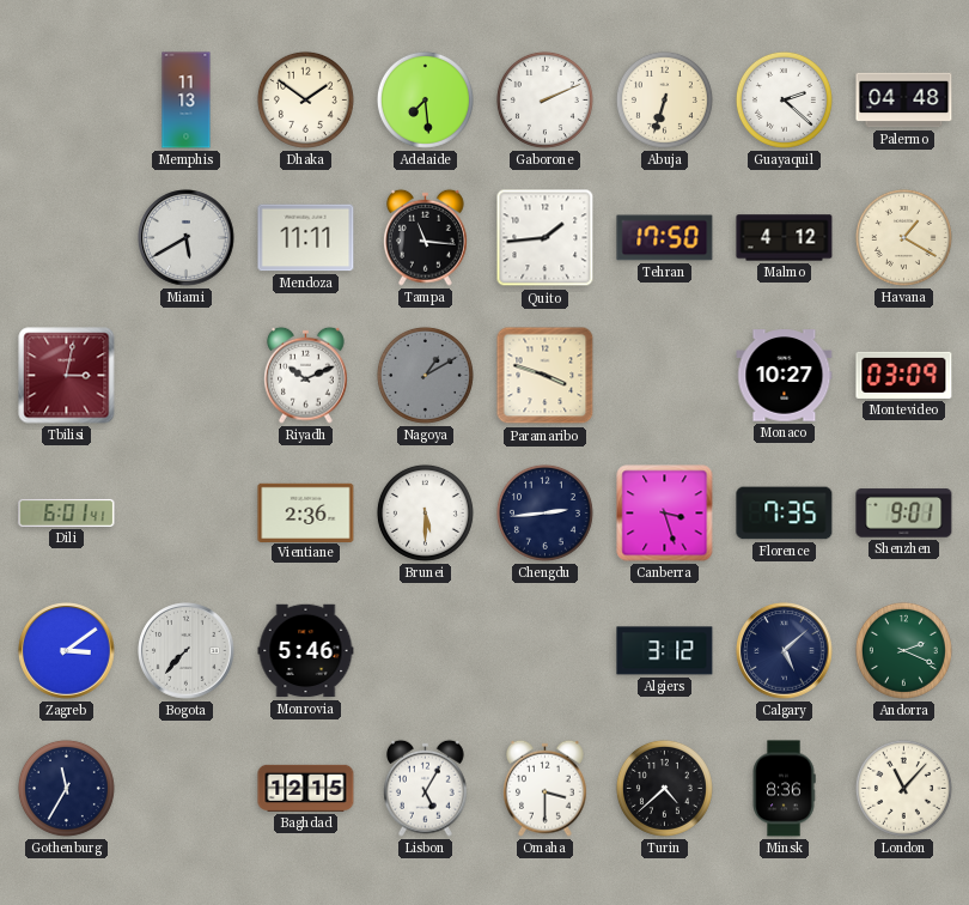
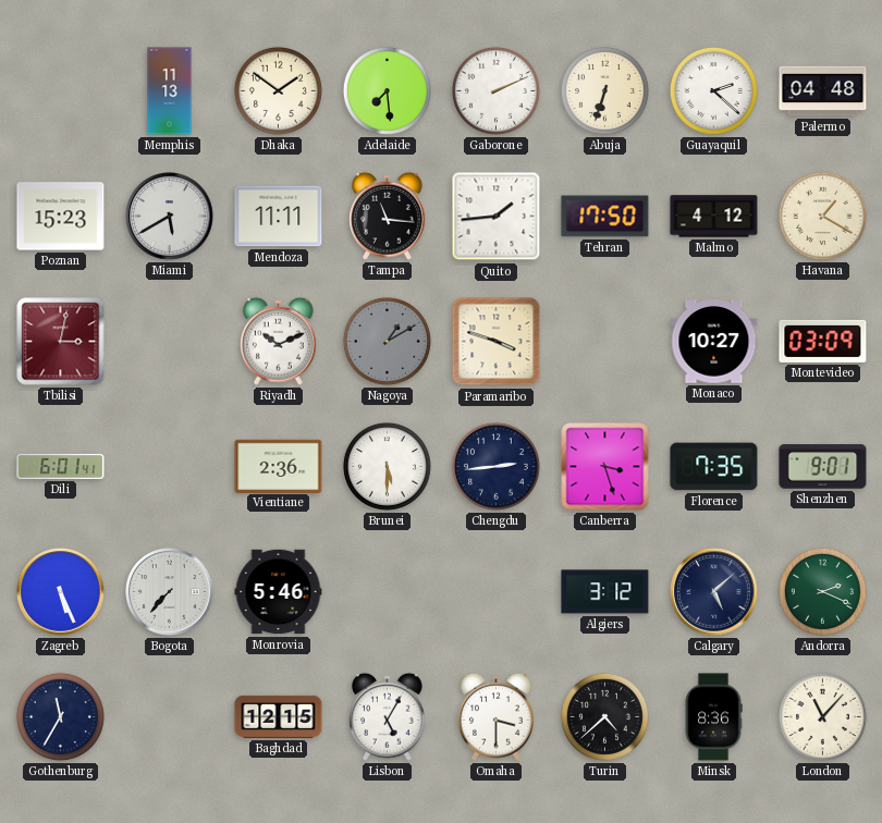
Poznan: none -> 15:23
Zagreb: 3:09 -> 5:26
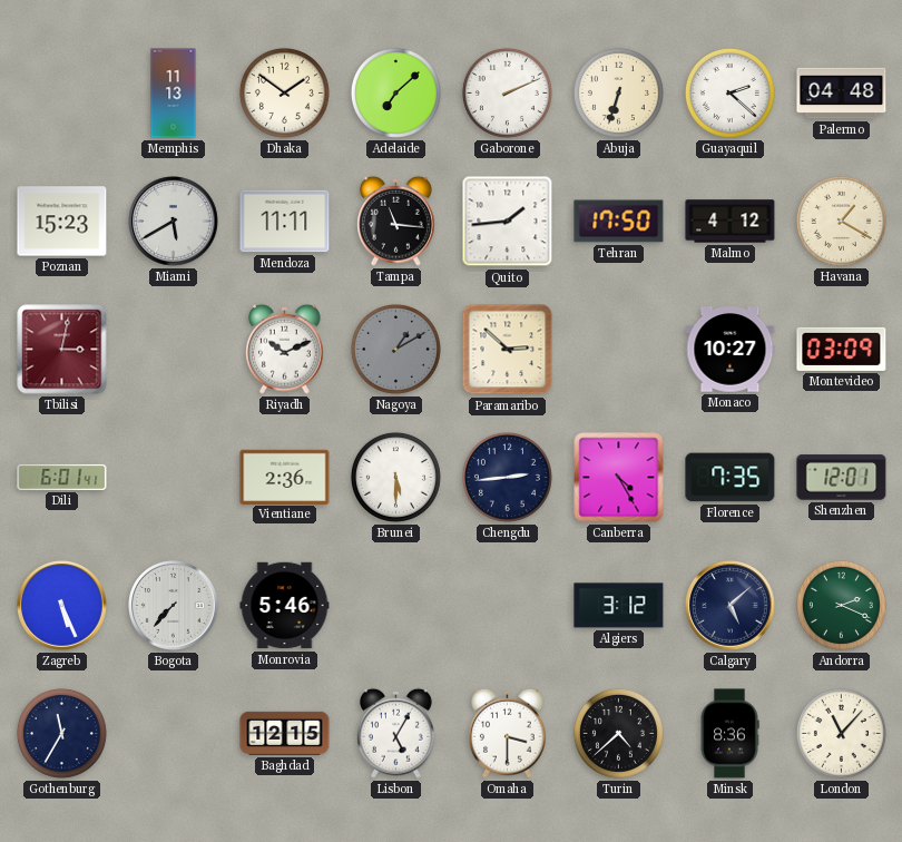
Adelaide: 7:29 -> 7:08
Paramaribo: 3:48 -> 2:52
Canberra: 3:27 -> 4:25
Shenzhen: 9:01 -> 12:01
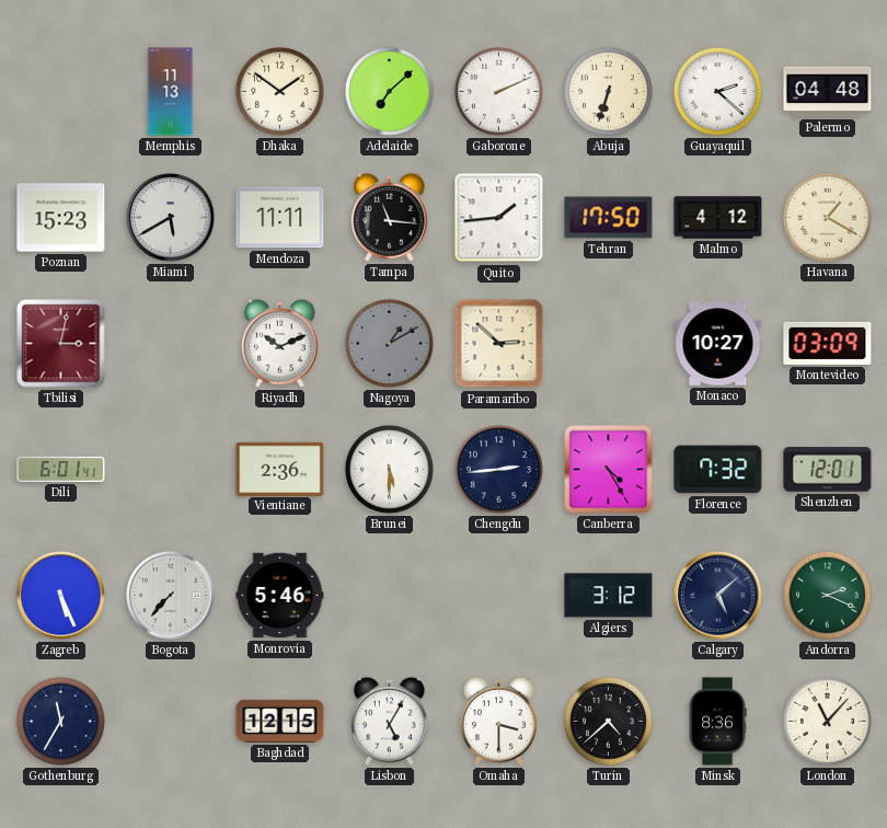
Florence: 7:35 -> 7:32
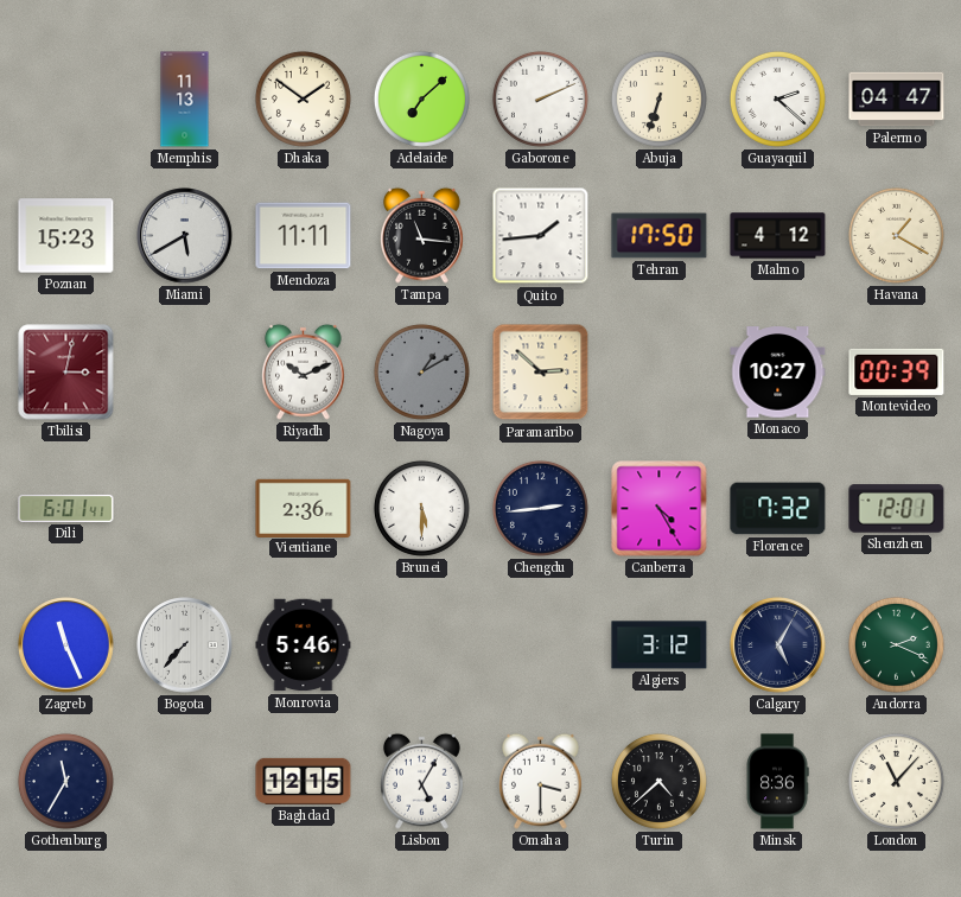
Palermo: 04:48 -> 04:47
Montevideo: 03:09 -> 00:39
Zagreb: 5:26 -> 11:26
Calgary: 5:08 -> 5:05
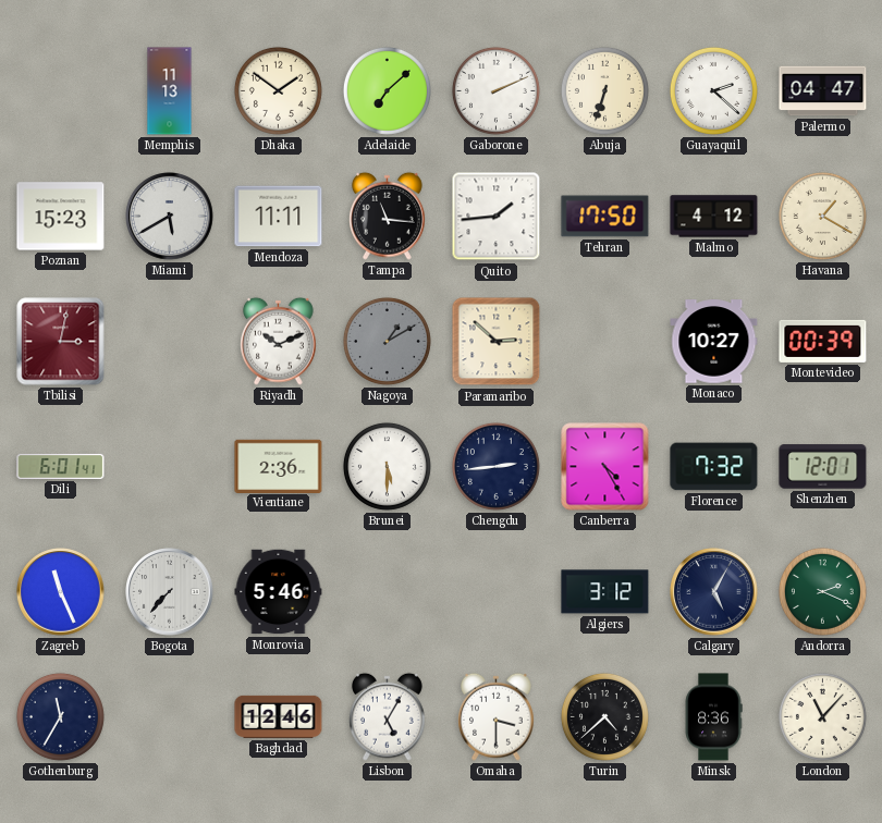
Baghdad: 12:15 -> 12:46
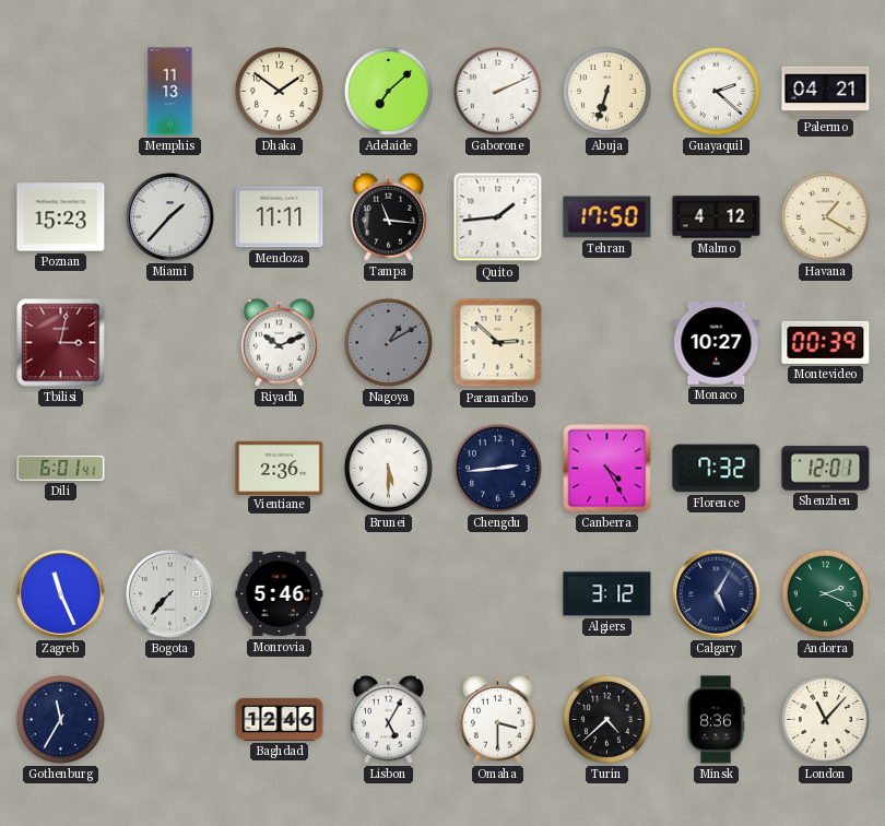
Palermo: 04:47 -> 04:21
Miami: 5:40 -> 1:37
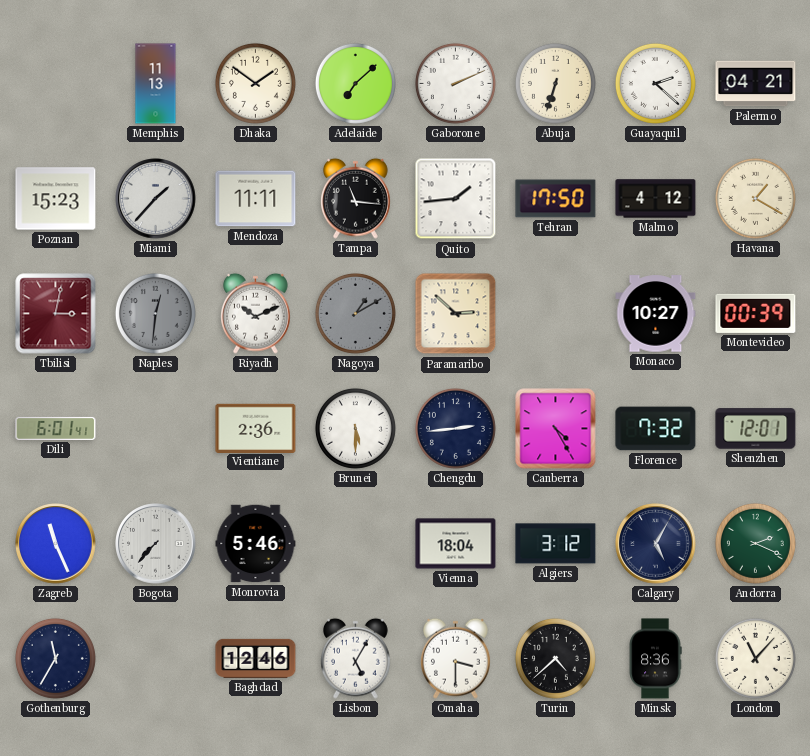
Naples: none -> 12:31
Vienna: none -> 18:04
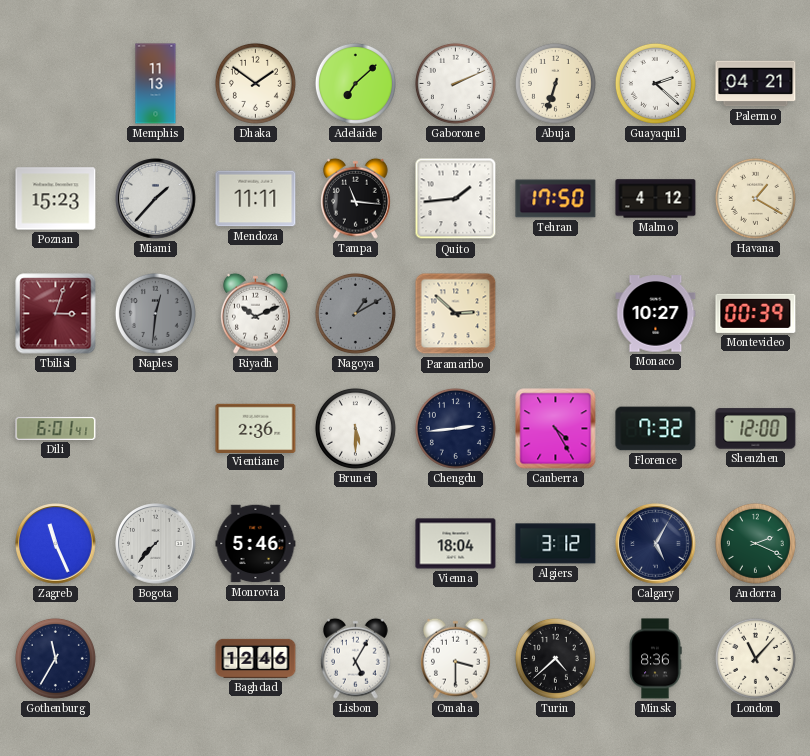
Tbilisi: 3:02 -> 3:03
Shenzhen: 12:01 -> 12:00
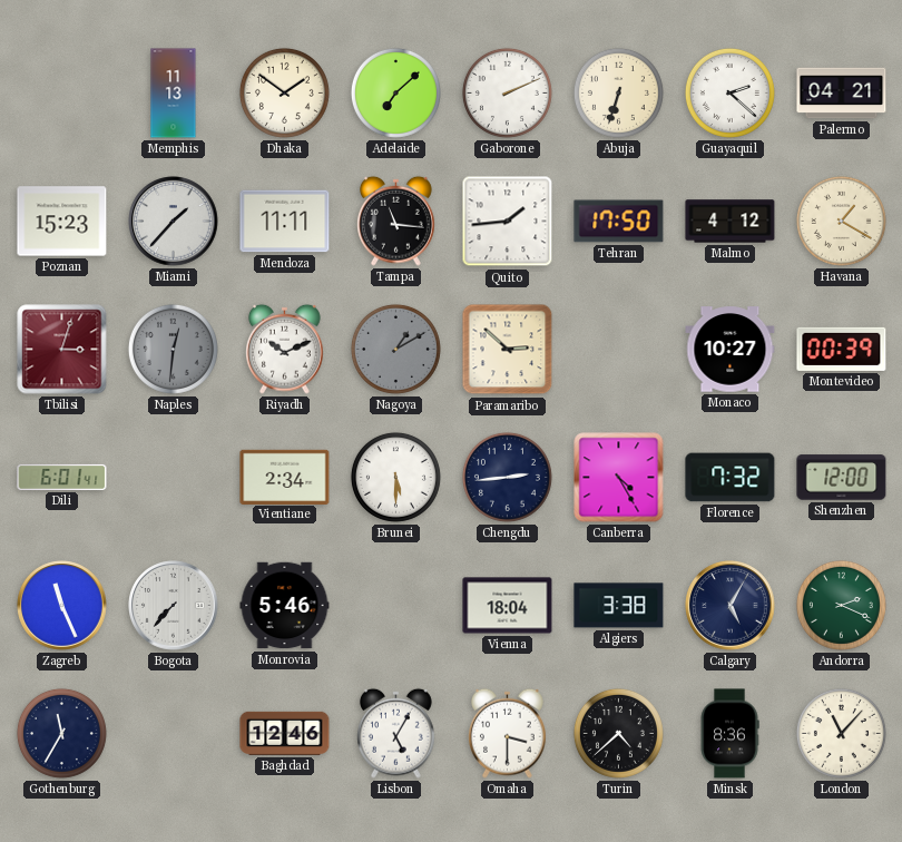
Vientiane: 2:36 -> 2:34
Algiers: 3:12 -> 3:38
